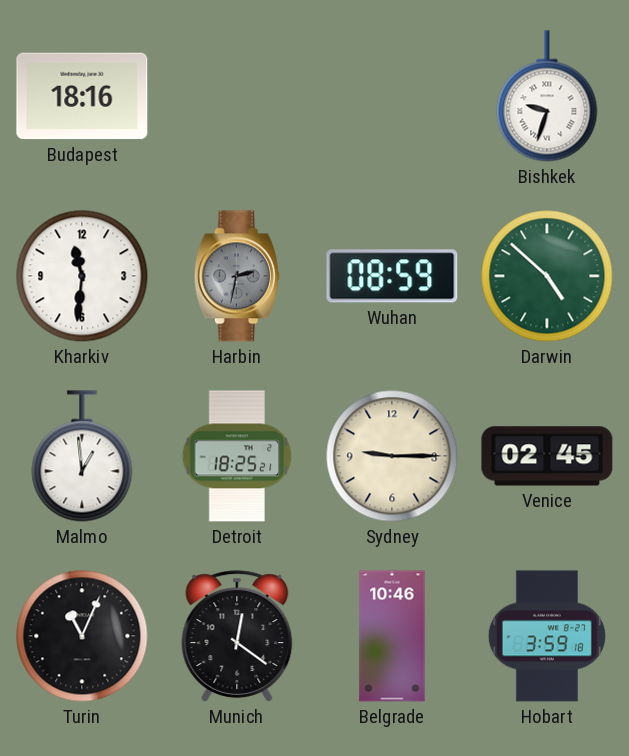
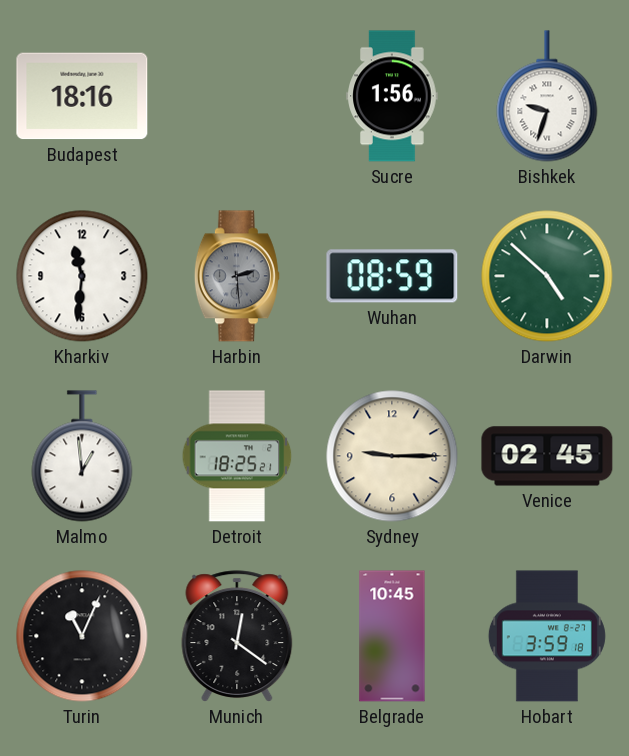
Sucre: none -> 1:56
Harbin: 2:32 -> 2:29
Belgrade: 10:46 -> 10:45
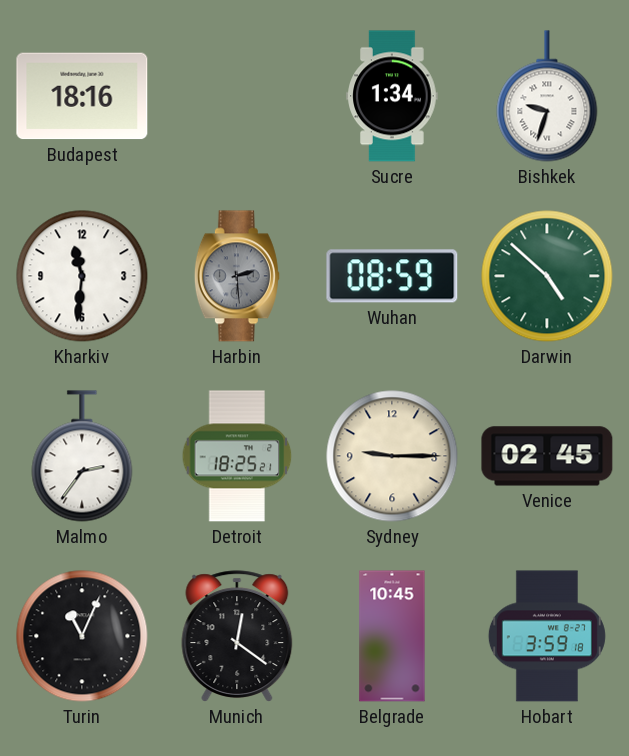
Sucre: 1:56 -> 1:34
Malmo: 12:59 -> 2:36
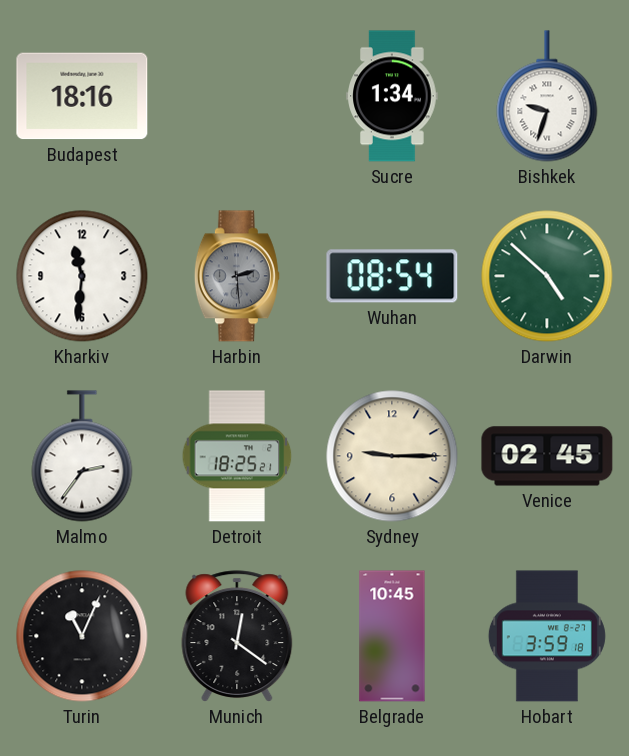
Wuhan: 08:59 -> 08:54
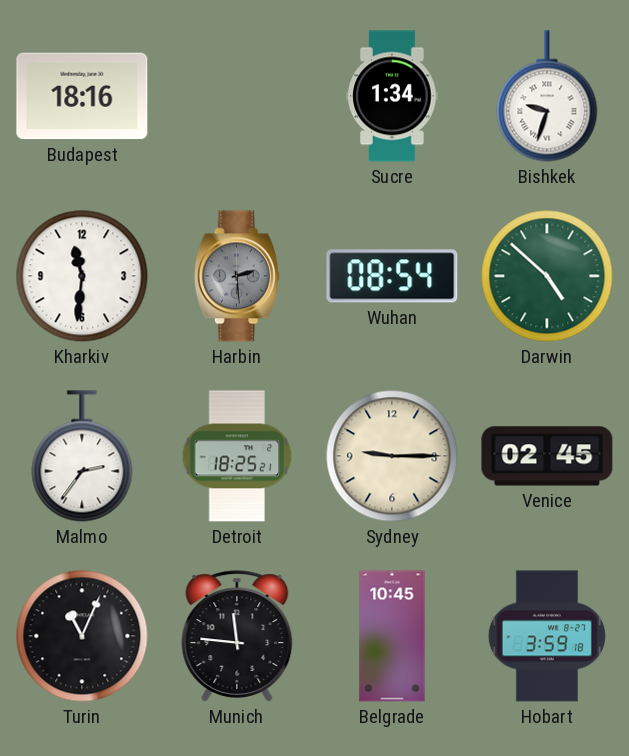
Munich: 12:21 -> 11:46
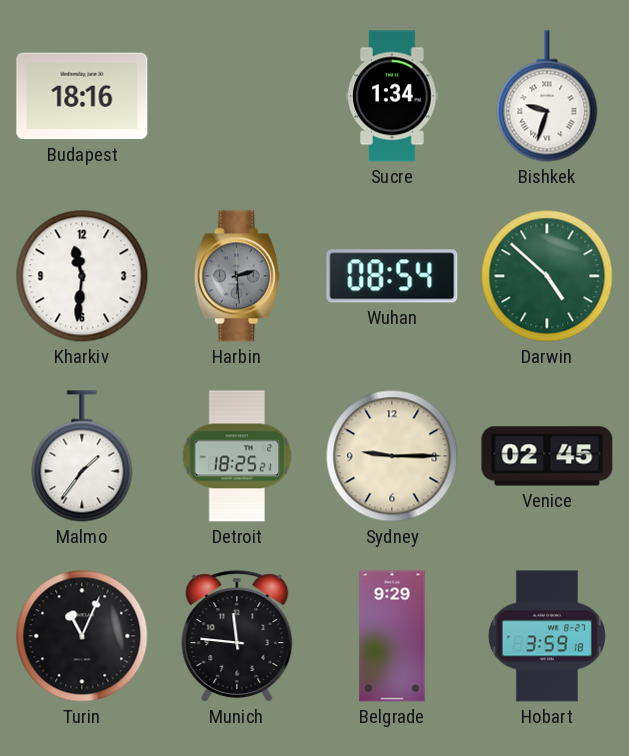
Malmo: 2:36 -> 1:36
Belgrade: 10:45 -> 9:29
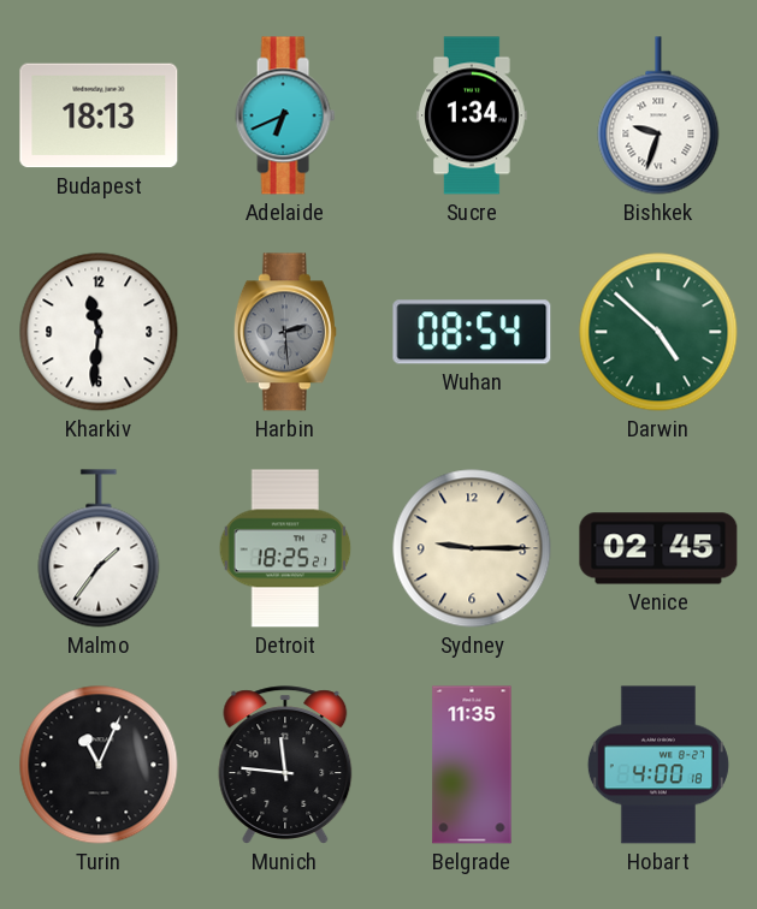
Budapest: 18:16 -> 18:13
Adelaide: none -> 6:41
Belgrade: 9:29 -> 11:35
Hobart: 3:59 -> 4:00
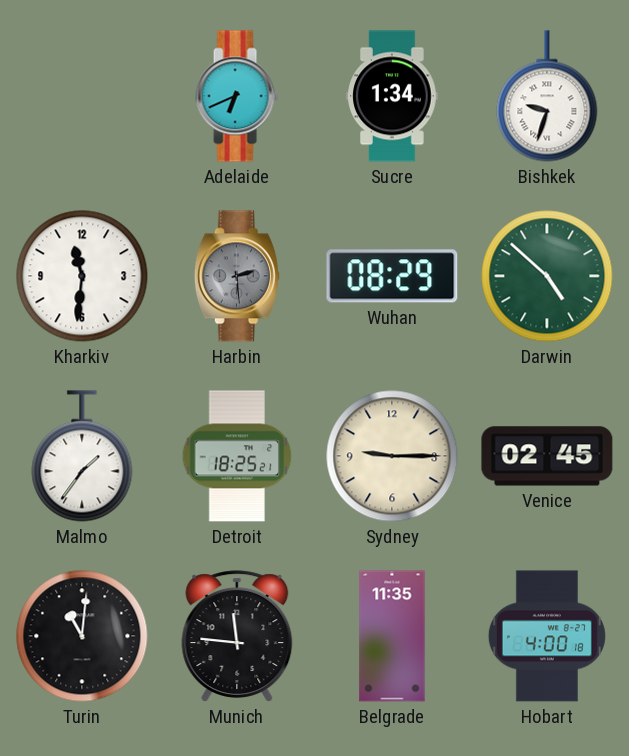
Budapest: 18:13 -> none
Wuhan: 08:54 -> 08:29
Turin: 11:04 -> 11:01
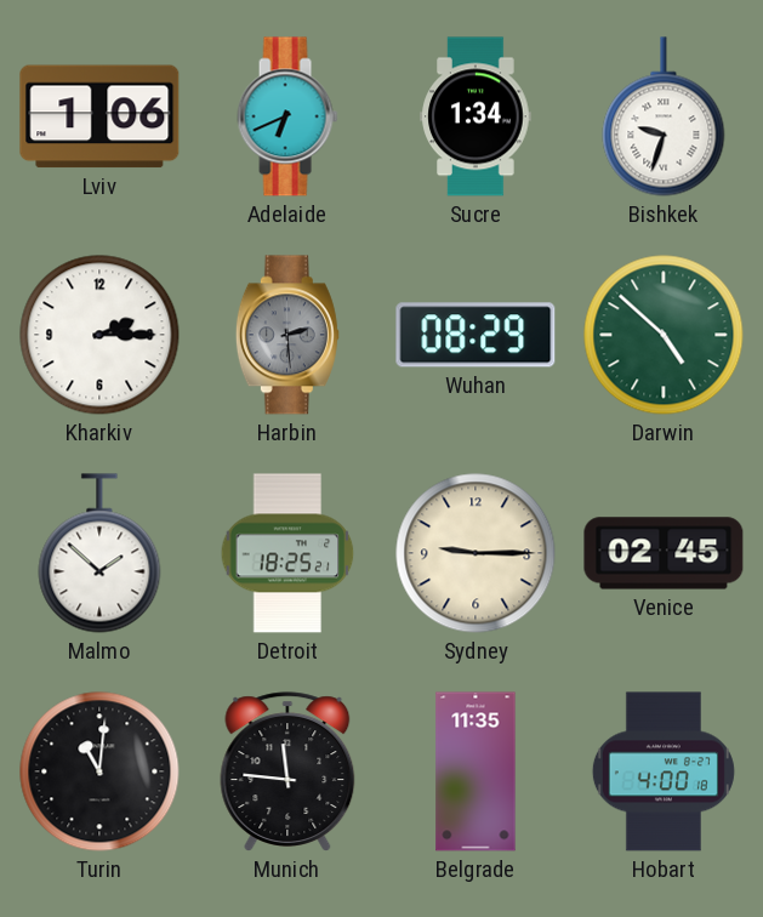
Lviv: none -> 1:06
Kharkiv: 11:31 -> 2:15
Malmo: 1:36 -> 1:52
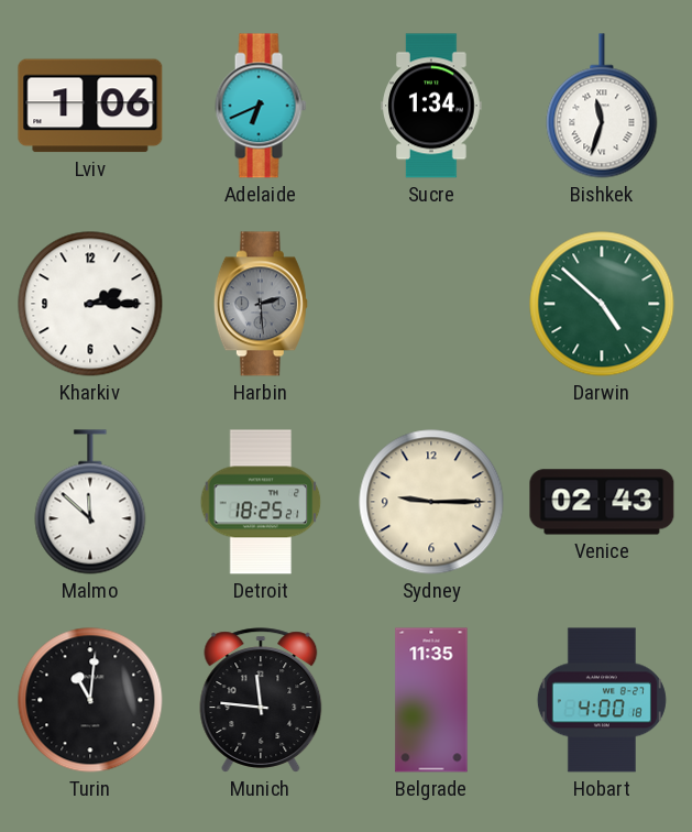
Bishkek: 9:33 -> 11:33
Wuhan: 08:29 -> none
Malmo: 1:52 -> 11:52
Venice: 02:45 -> 02:43
